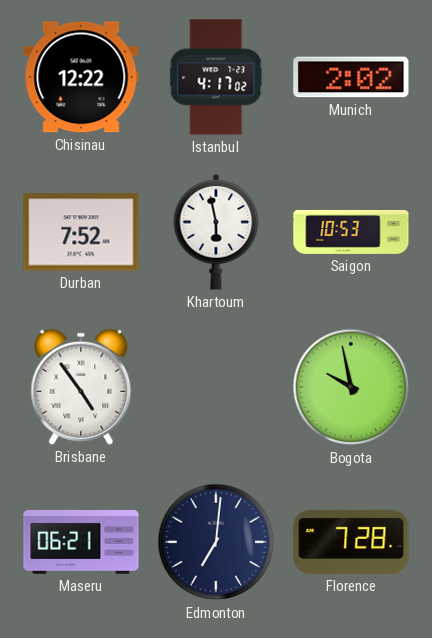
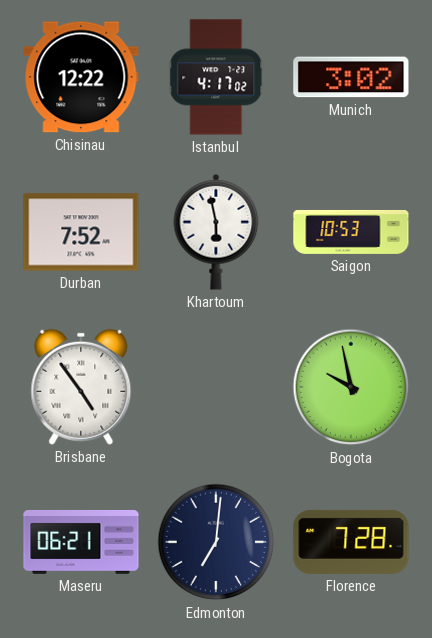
Munich: 2:02 -> 3:02
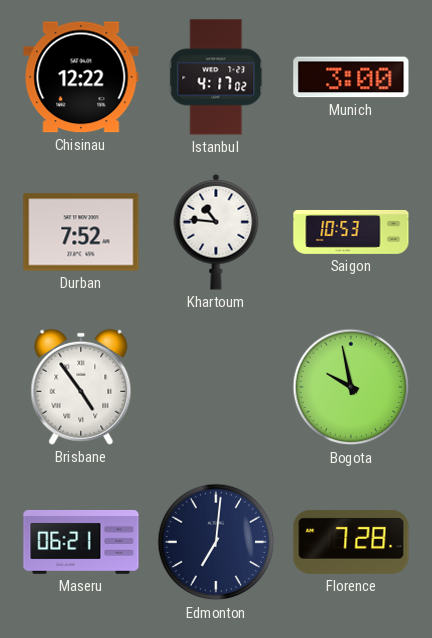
Munich: 3:02 -> 3:00
Khartoum: 5:58 -> 10:46
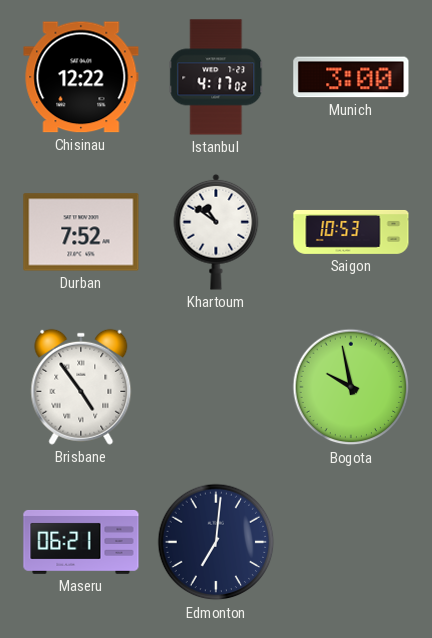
Khartoum: 10:46 -> 10:51
Florence: 7:28 -> none
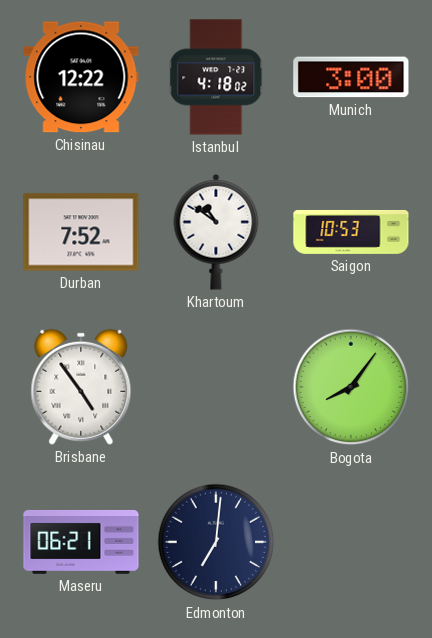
Istanbul: 4:17 -> 4:18
Bogota: 9:58 -> 8:06
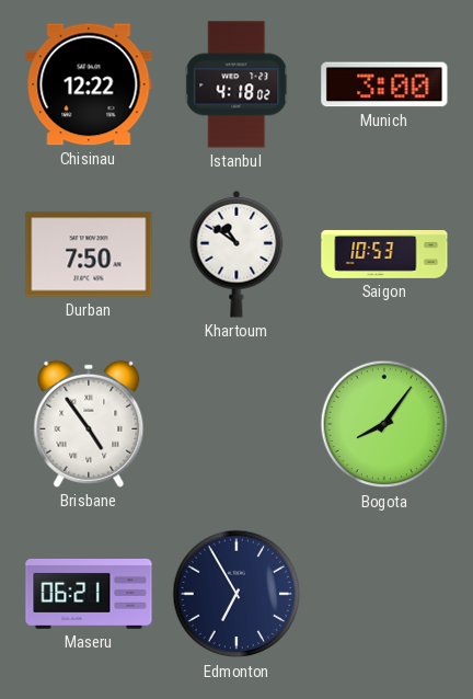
Durban: 7:52 -> 7:50
Edmonton: 7:01 -> 6:55
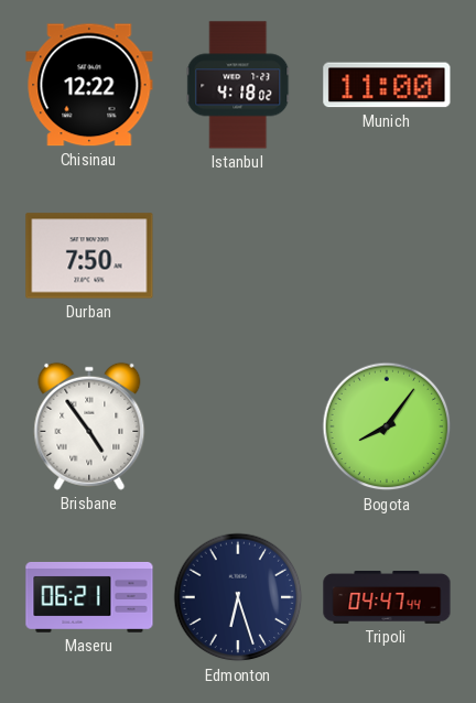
Munich: 3:00 -> 11:00
Khartoum: 10:51 -> none
Saigon: 10:53 -> none
Edmonton: 6:55 -> 6:27
Tripoli: none -> 04:47
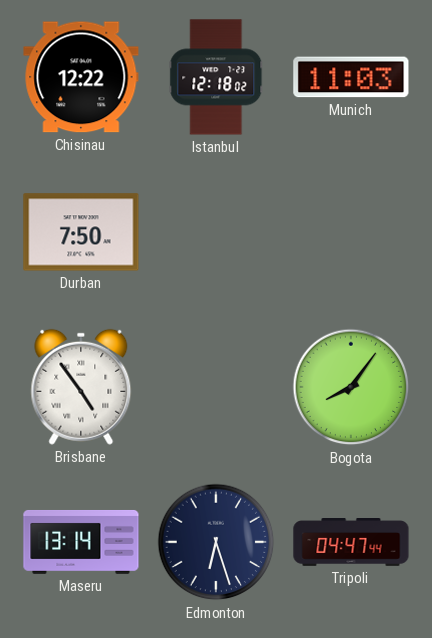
Istanbul: 4:18 -> 12:18
Munich: 11:00 -> 11:03
Maseru: 06:21 -> 13:14
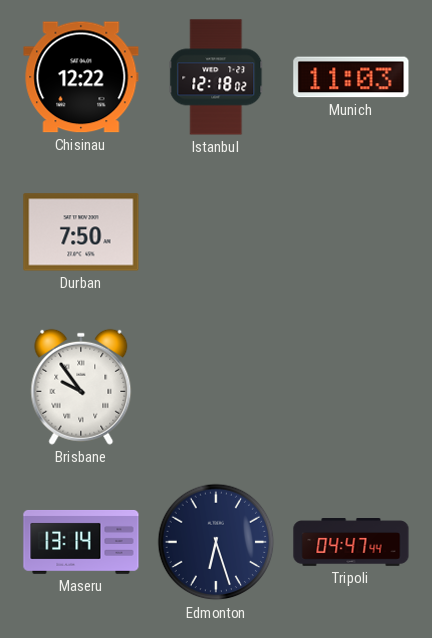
Brisbane: 4:54 -> 9:54
Bogota: 8:06 -> none
